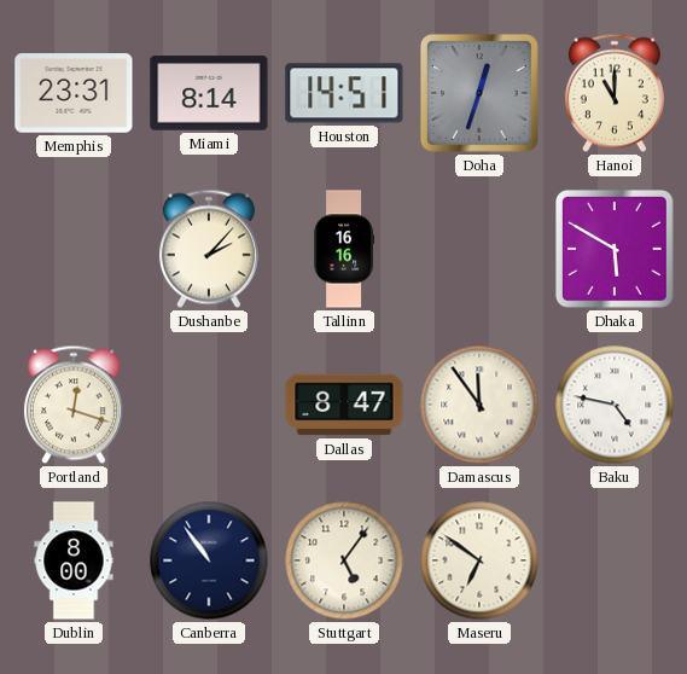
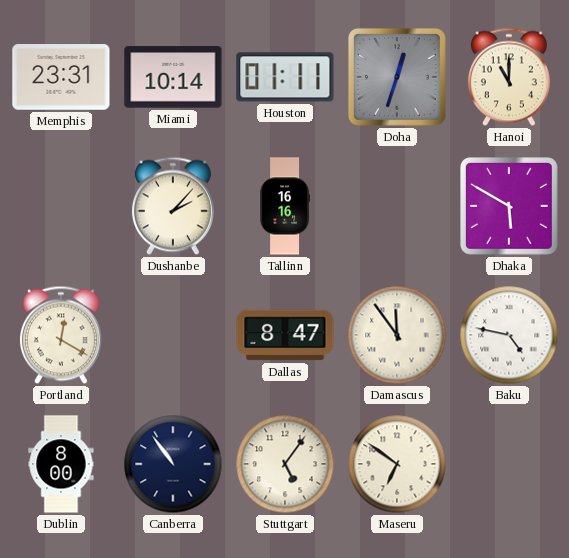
Miami: 8:14 -> 10:14
Houston: 14:51 -> 01:11
Portland: 12:18 -> 12:20
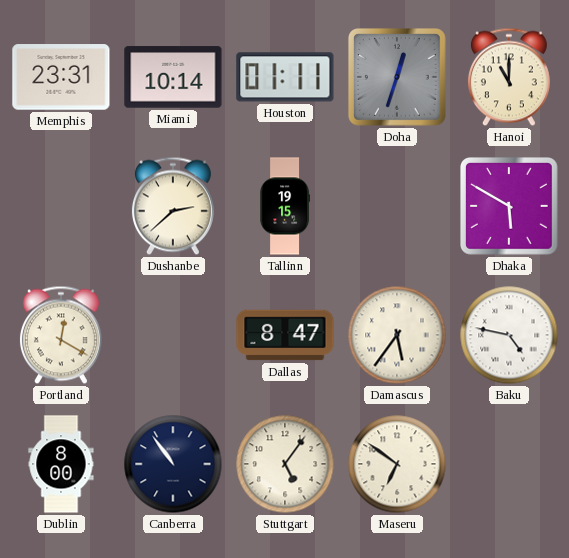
Dushanbe: 2:07 -> 2:38
Tallinn: 16:16 -> 19:15
Damascus: 11:54 -> 5:36
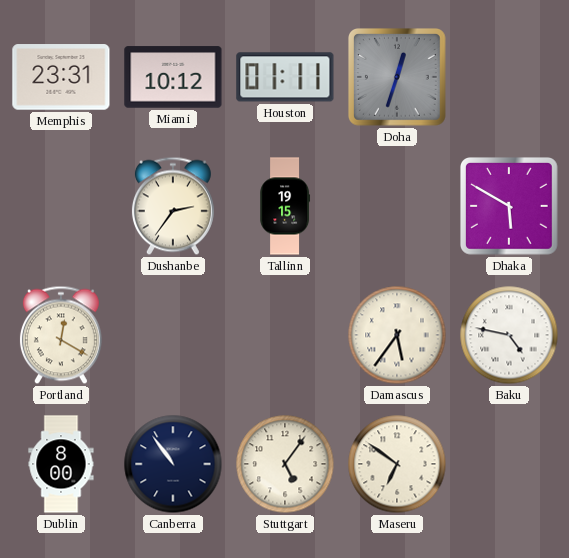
Miami: 10:14 -> 10:12
Hanoi: 11:00 -> none
Dushanbe: 2:38 -> 2:36
Dallas: 8:47 -> none
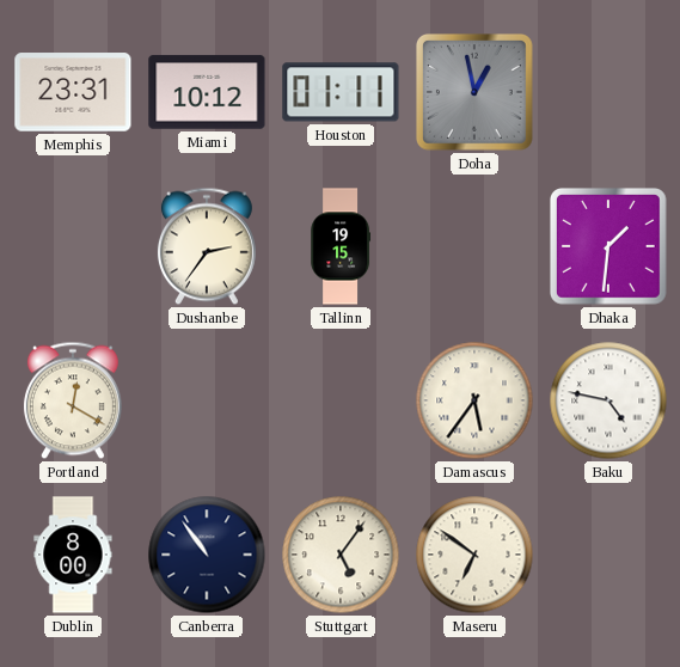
Doha: 12:33 -> 12:58
Dhaka: 5:50 -> 1:31
